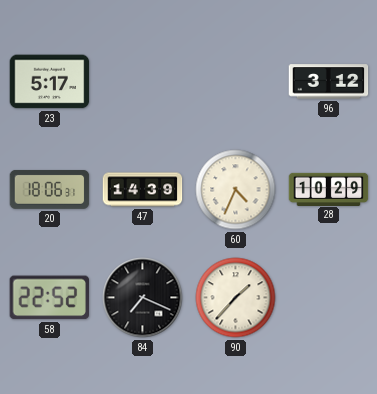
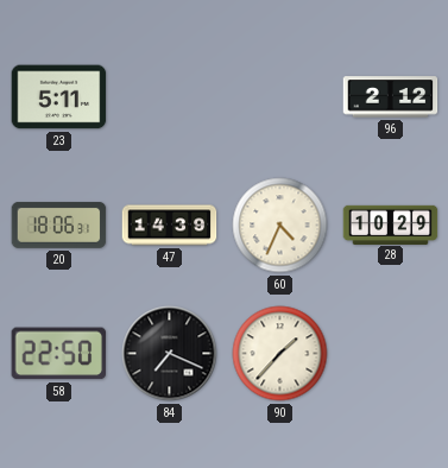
23: 5:17 -> 5:11
96: 3:12 -> 2:12
58: 22:52 -> 22:50
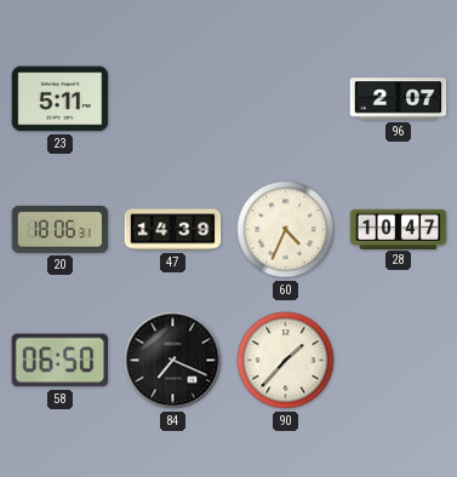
96: 2:12 -> 2:07
28: 10:29 -> 10:47
58: 22:50 -> 06:50
